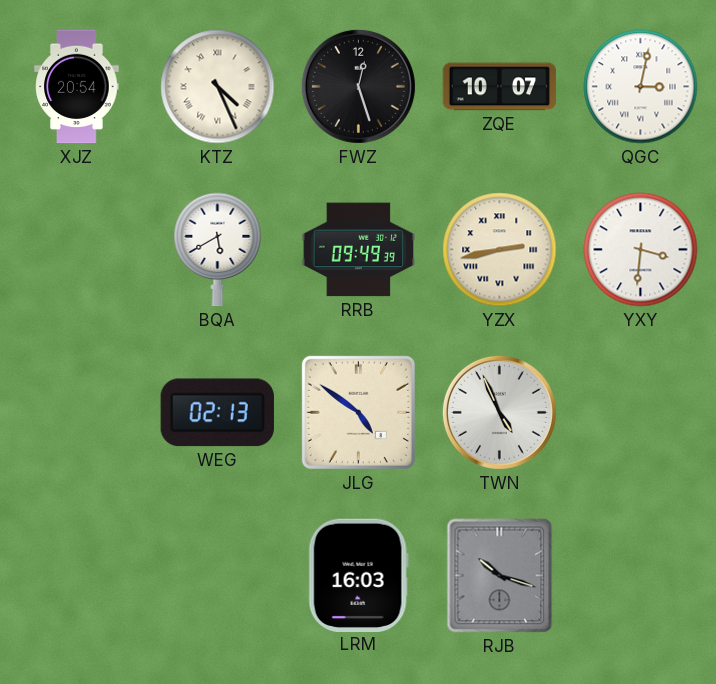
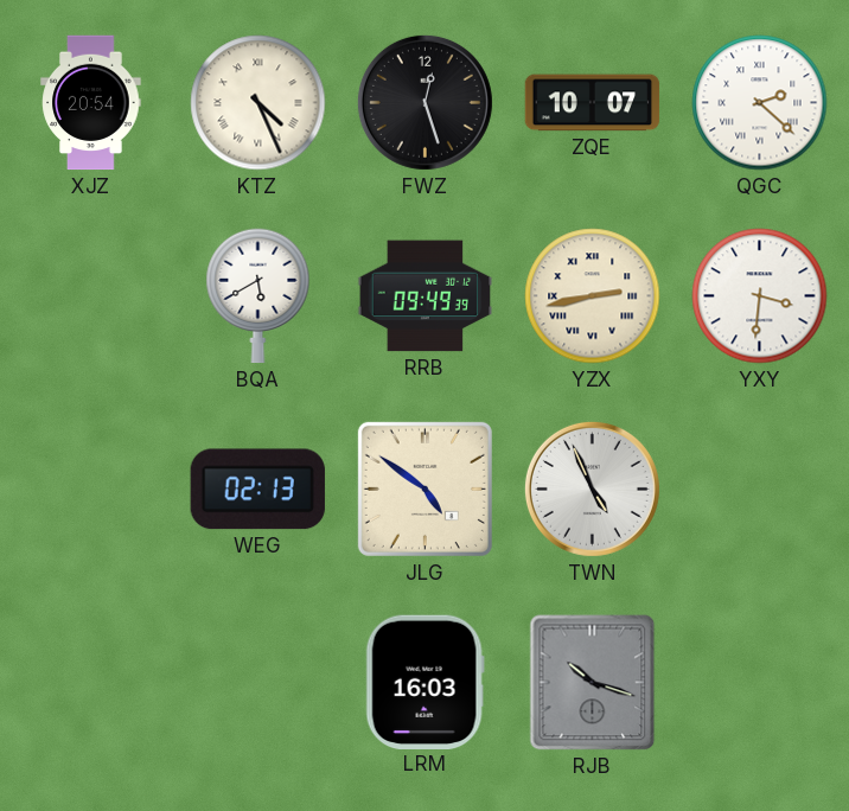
QGC: 3:02 -> 2:22
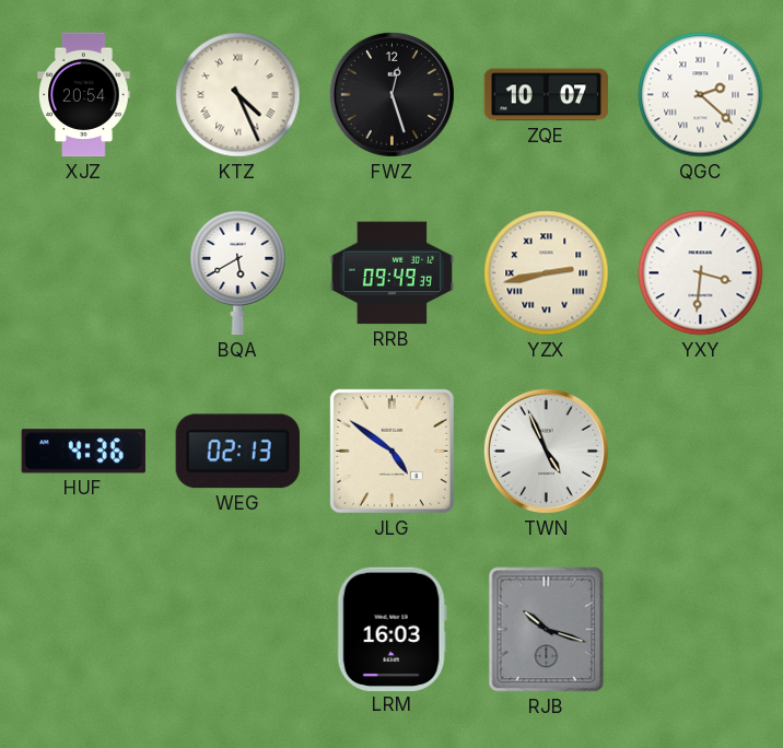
HUF: none -> 4:36
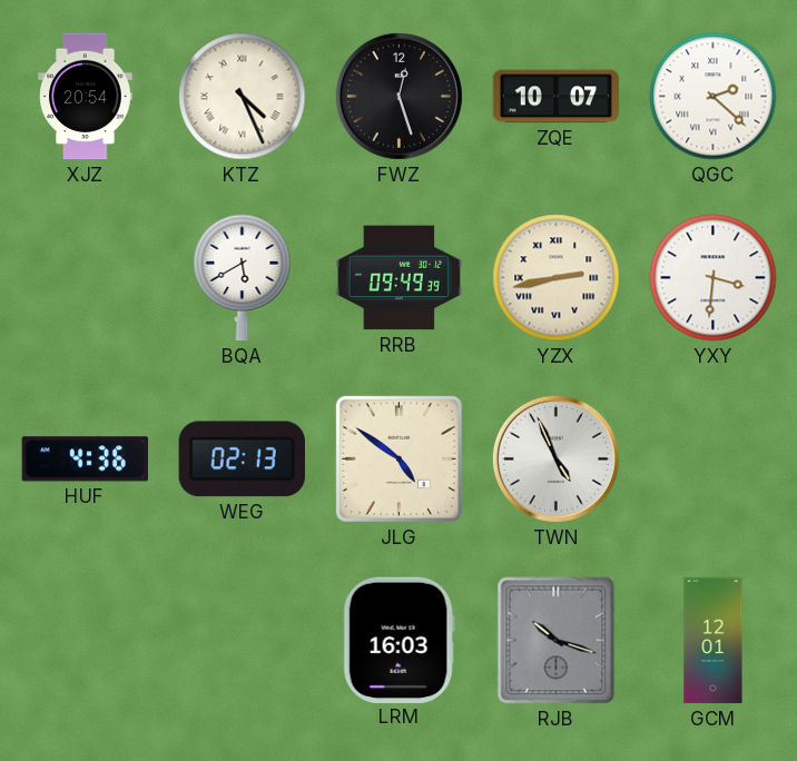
GCM: none -> 12:01
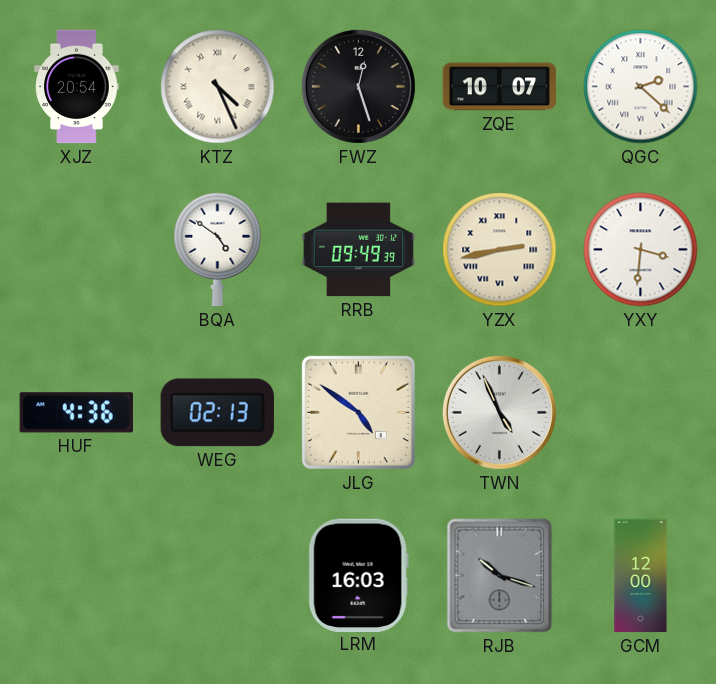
BQA: 5:40 -> 4:51
GCM: 12:01 -> 12:00
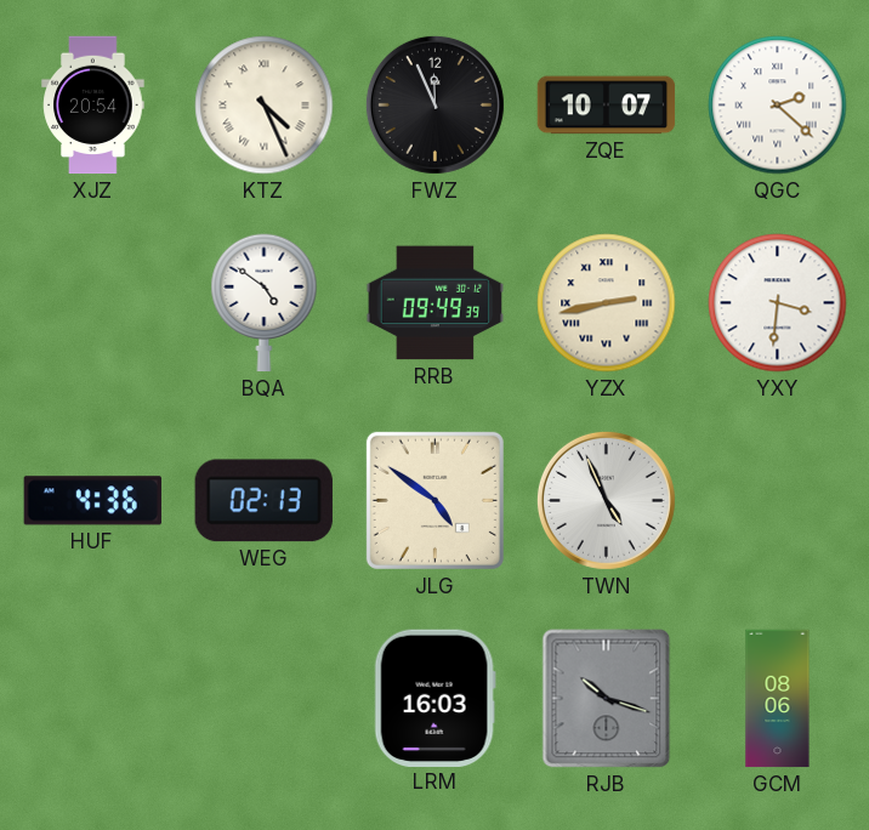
FWZ: 12:27 -> 11:56
GCM: 12:00 -> 08:06
